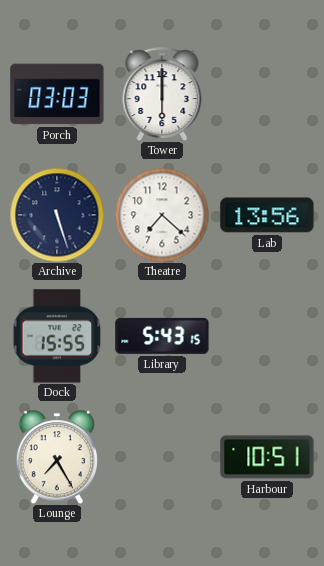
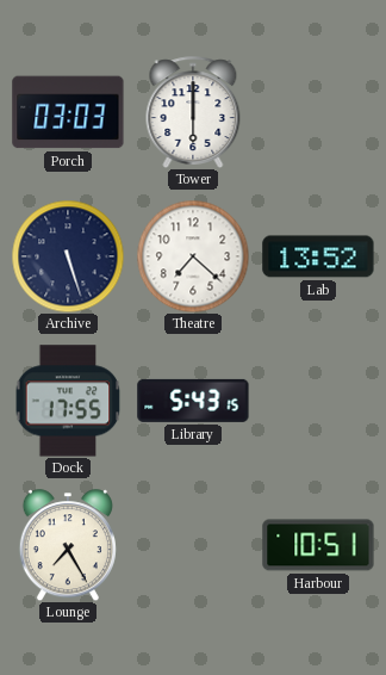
Lab: 13:56 -> 13:52
Dock: 15:55 -> 17:55
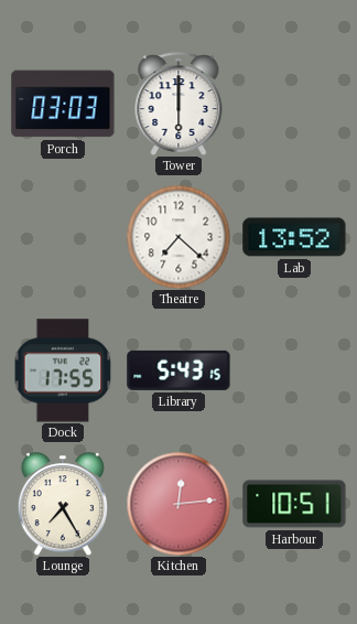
Archive: 5:27 -> none
Kitchen: none -> 12:14
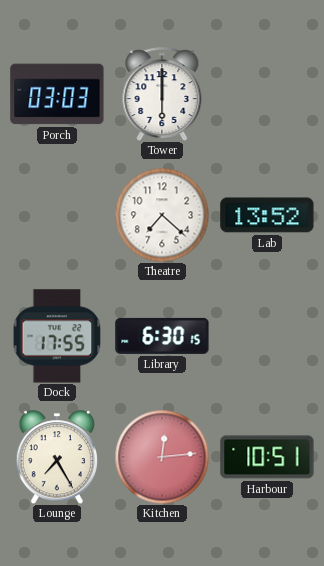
Library: 5:43 -> 6:30
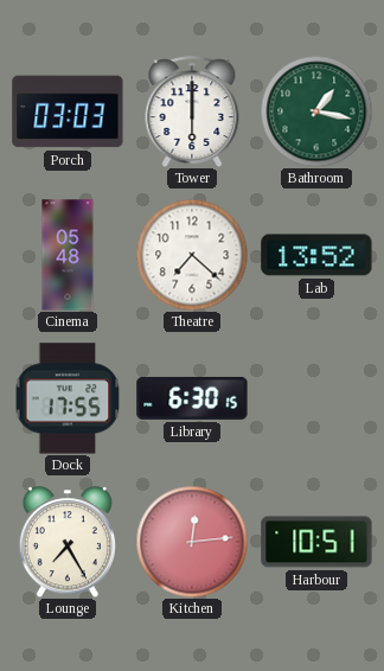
Bathroom: none -> 1:17
Cinema: none -> 05:48
